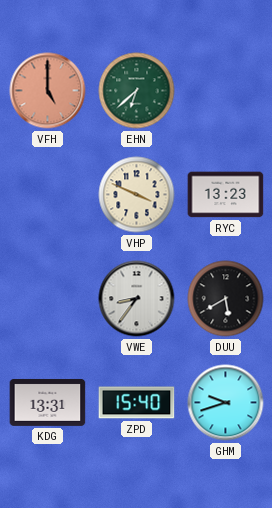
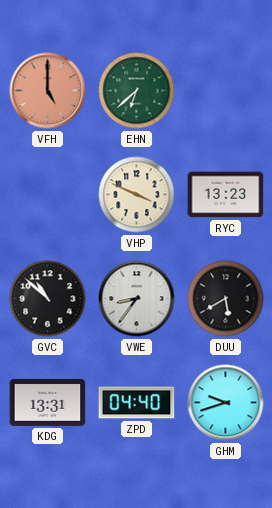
GVC: none -> 10:52
ZPD: 15:40 -> 04:40
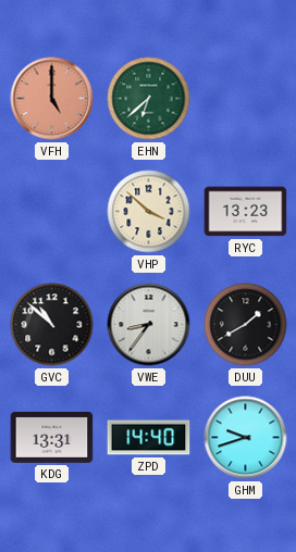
VHP: 3:49 -> 3:52
DUU: 5:40 -> 1:40
ZPD: 04:40 -> 14:40
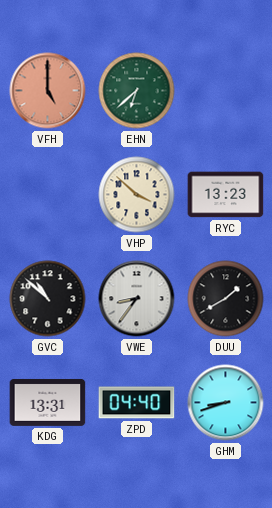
ZPD: 14:40 -> 04:40
GHM: 9:42 -> 8:42
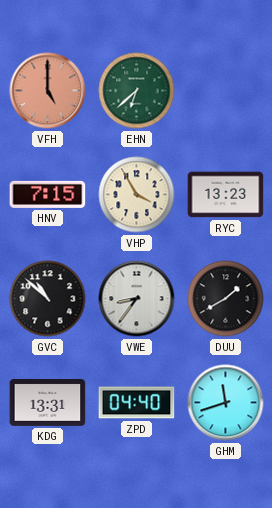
HNV: none -> 7:15
VHP: 3:52 -> 3:55
GHM: 8:42 -> 11:42
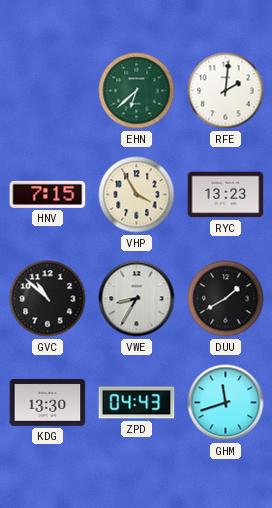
VFH: 5:00 -> none
RFE: none -> 2:01
VWE: 8:36 -> 8:35
KDG: 13:31 -> 13:30
ZPD: 04:40 -> 04:43
